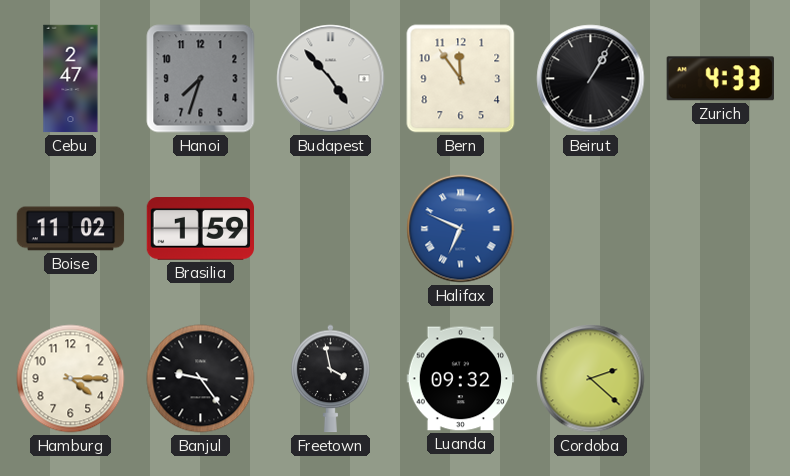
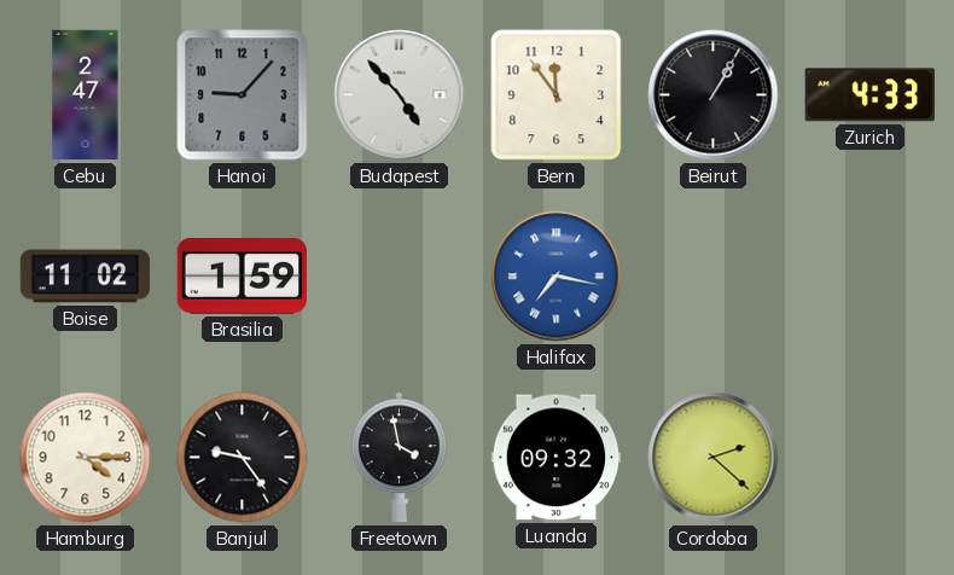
Hanoi: 7:33 -> 9:07
Halifax: 6:49 -> 7:17
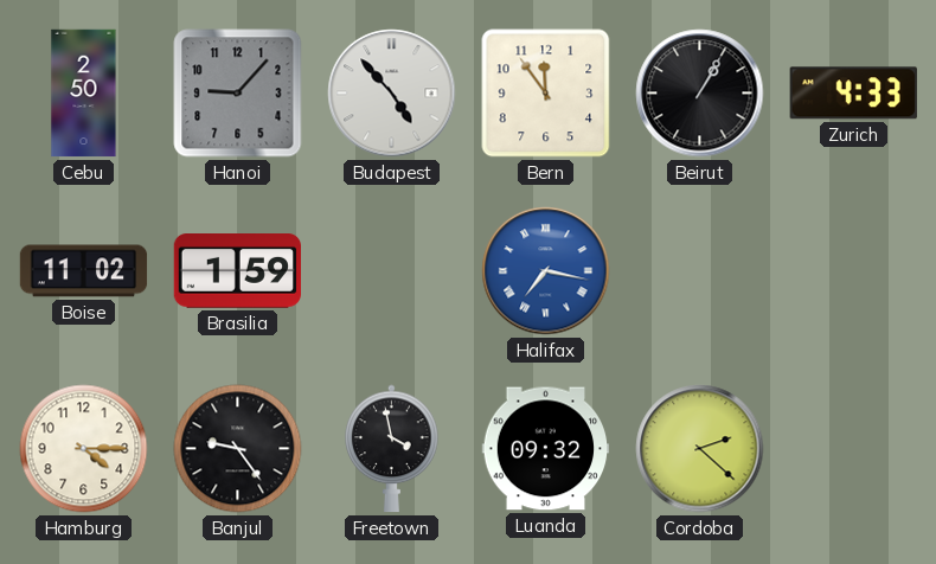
Cebu: 2:47 -> 2:50
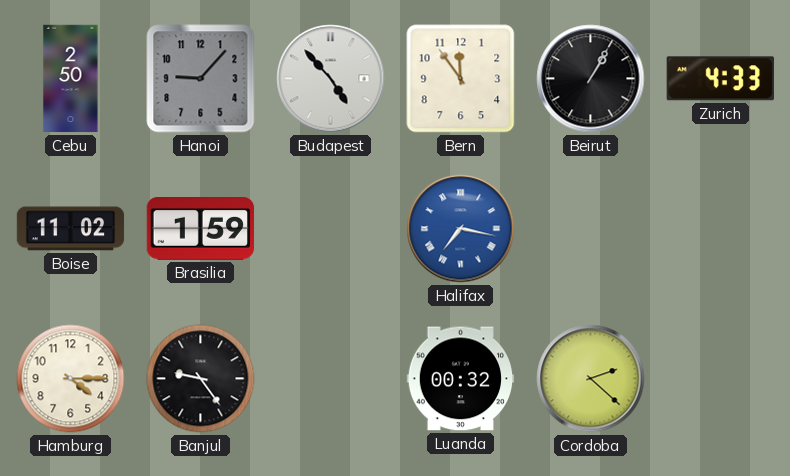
Freetown: 3:58 -> none
Luanda: 09:32 -> 00:32
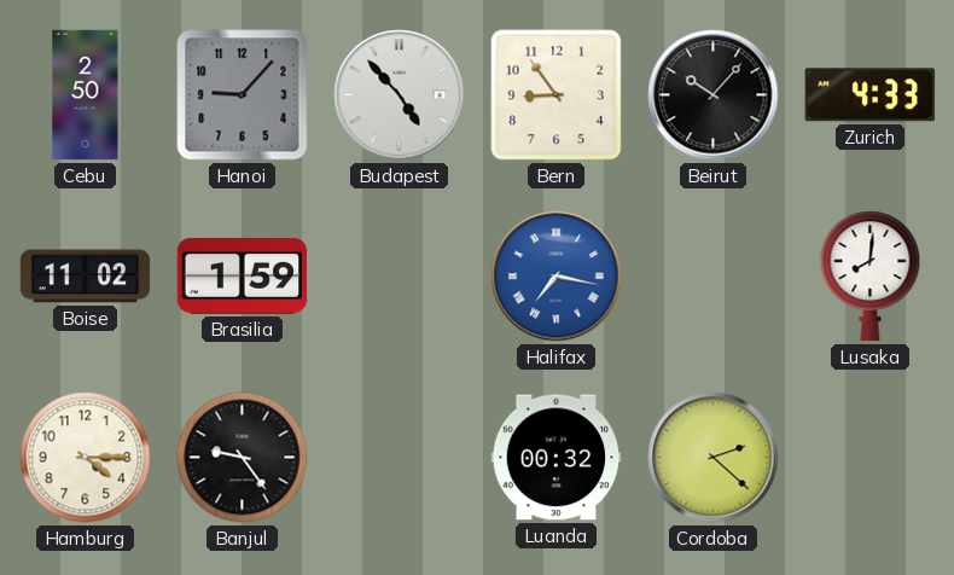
Bern: 11:54 -> 8:54
Beirut: 1:05 -> 10:07
Lusaka: none -> 8:01
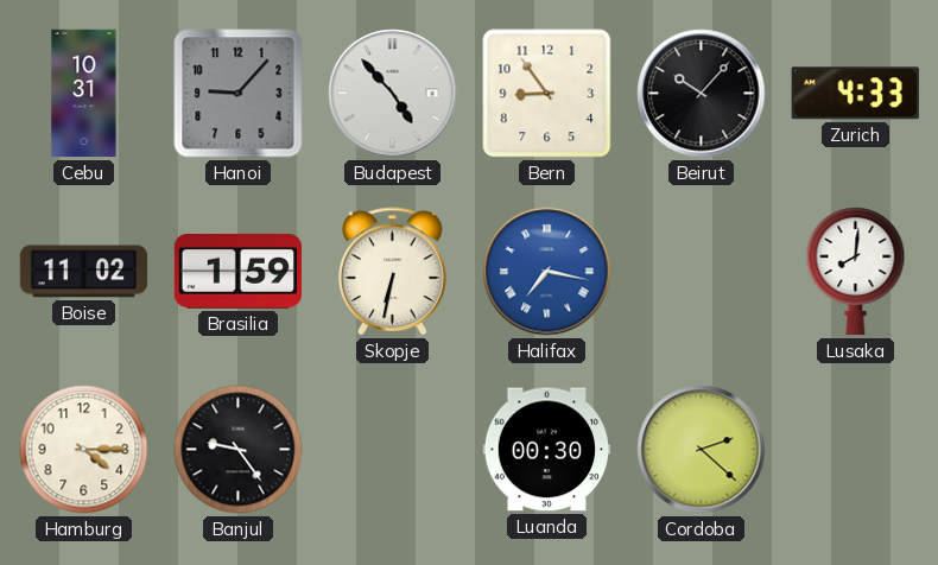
Cebu: 2:50 -> 10:31
Skopje: none -> 6:32
Luanda: 00:32 -> 00:30
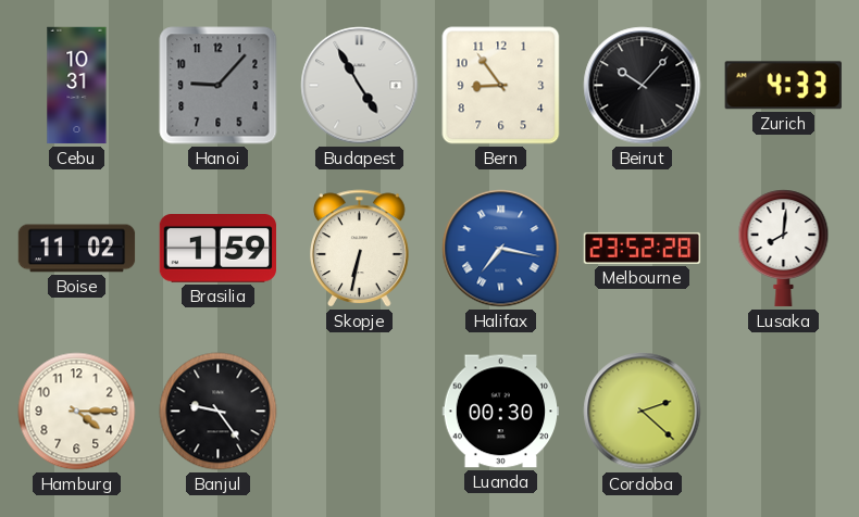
Budapest: 4:53 -> 4:55
Melbourne: none -> 23:52
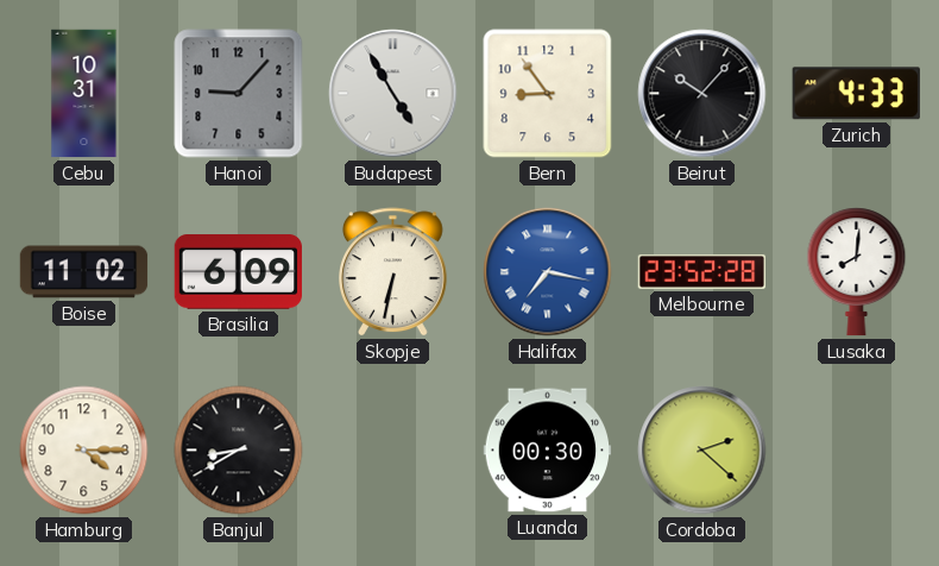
Brasilia: 1:59 -> 6:09
Banjul: 9:24 -> 8:40
